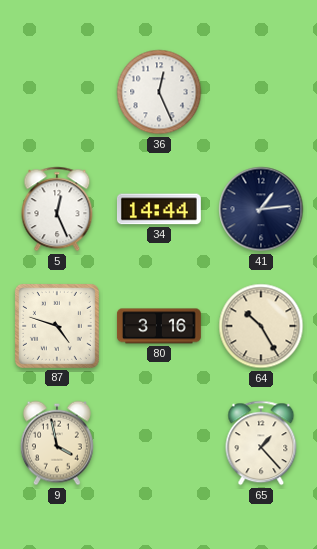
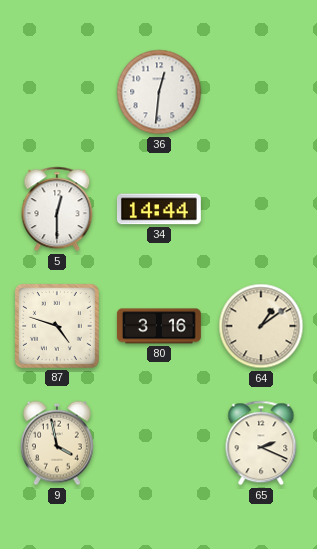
36: 12:26 -> 12:31
5: 12:26 -> 12:30
41: 1:14 -> none
64: 10:25 -> 1:09
65: 1:23 -> 2:19
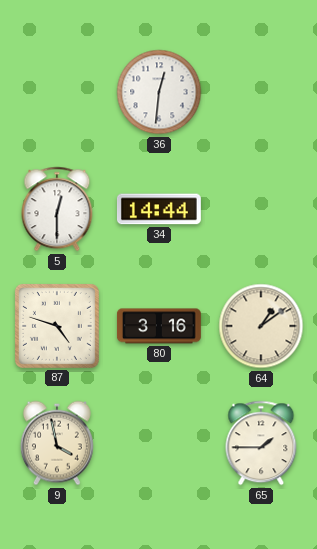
65: 2:19 -> 1:45
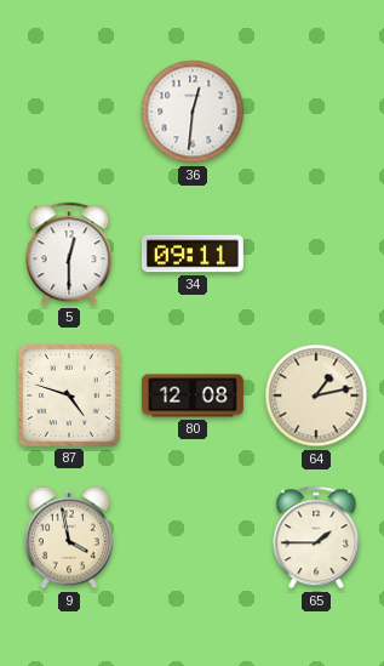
34: 14:44 -> 09:11
80: 3:16 -> 12:08
64: 1:09 -> 1:13
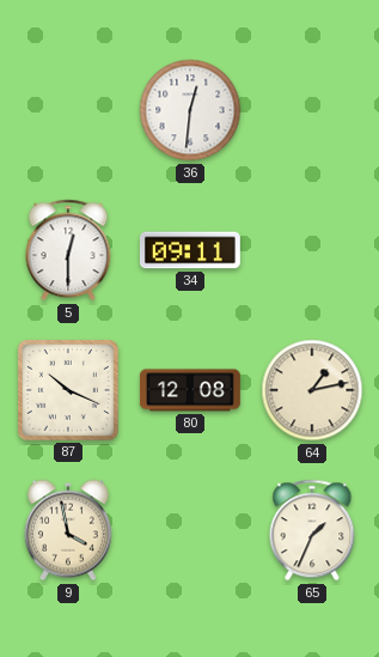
87: 4:48 -> 10:19
65: 1:45 -> 1:34
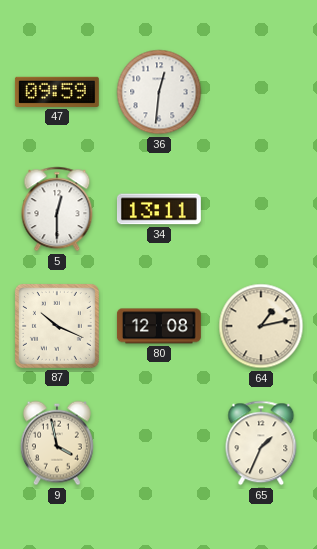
47: none -> 09:59
34: 09:11 -> 13:11
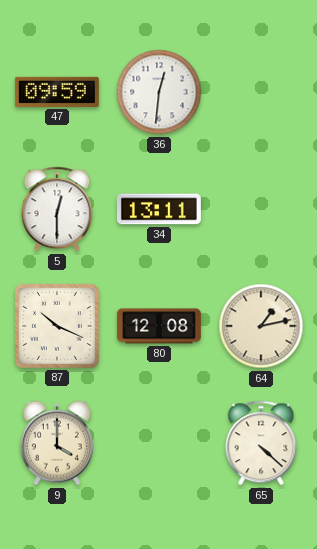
9: 3:58 -> 4:00
65: 1:34 -> 4:22
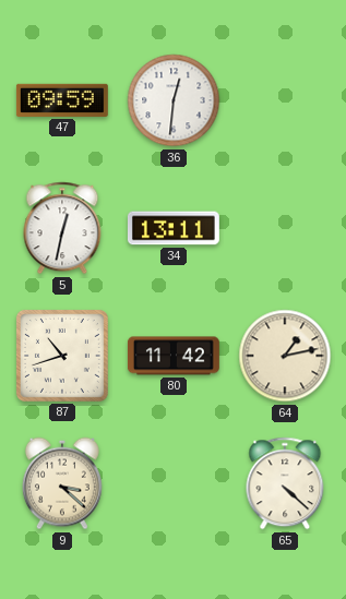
5: 12:30 -> 12:32
87: 10:19 -> 10:42
80: 12:08 -> 11:42
9: 4:00 -> 3:22
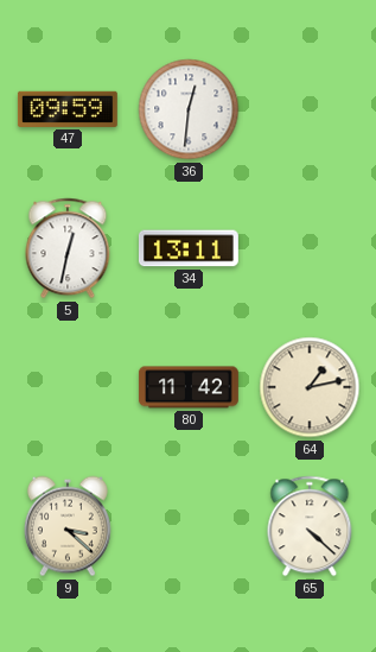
87: 10:42 -> none
